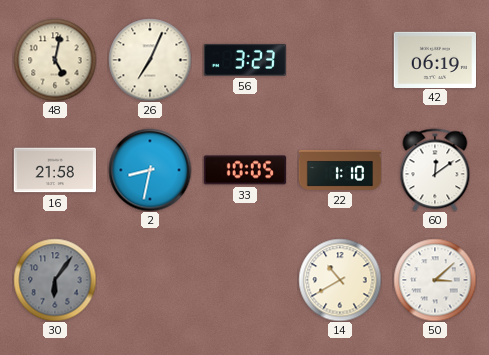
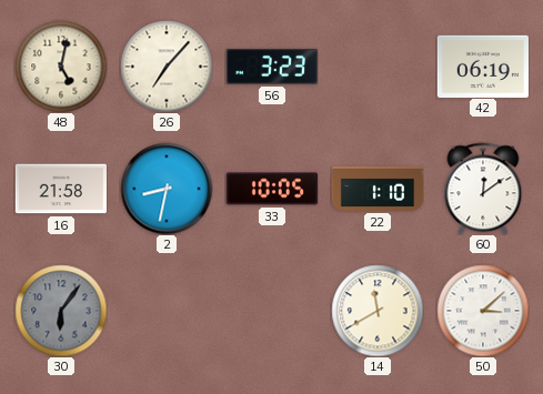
26: 7:04 -> 7:07
14: 10:40 -> 11:40
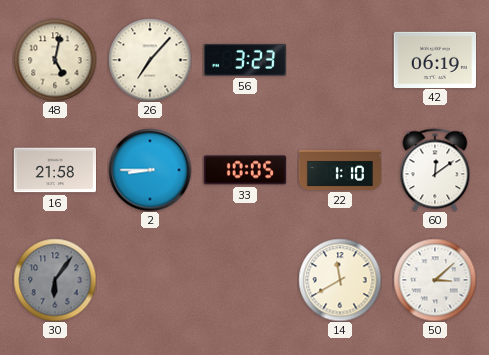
2: 8:32 -> 8:45
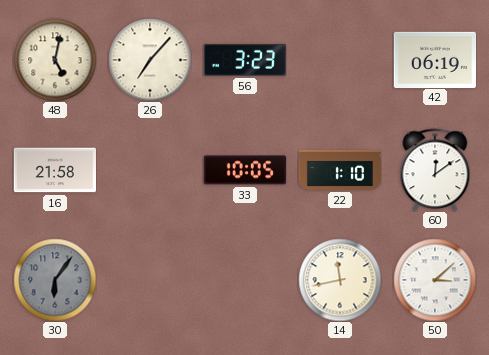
2: 8:45 -> none
14: 11:40 -> 11:43
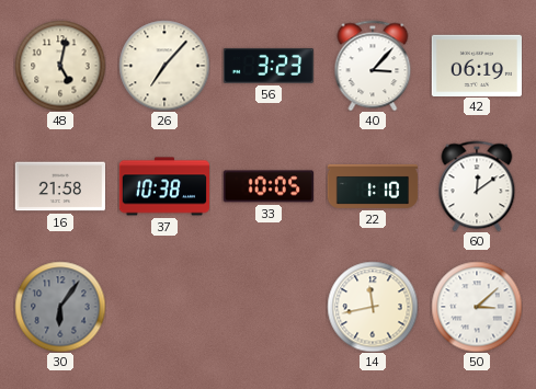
40: none -> 3:07
37: none -> 10:38
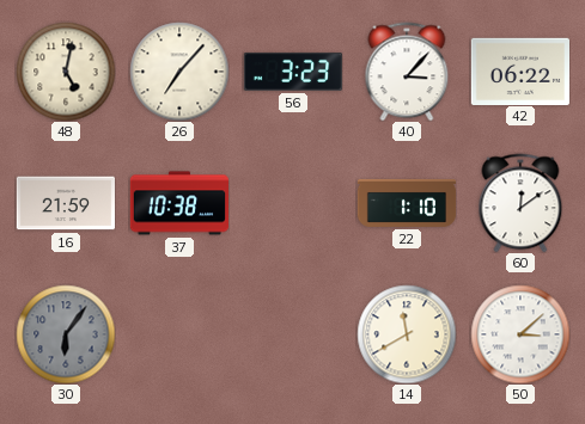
42: 06:19 -> 06:22
16: 21:58 -> 21:59
33: 10:05 -> none
14: 11:43 -> 11:40
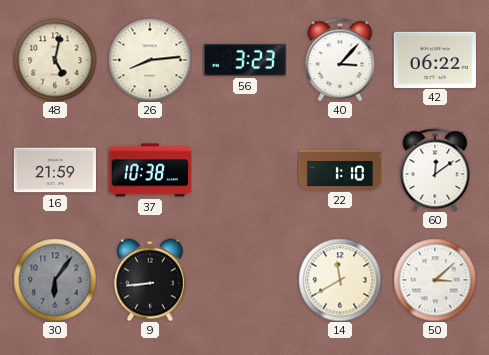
26: 7:07 -> 8:14
9: none -> 8:44
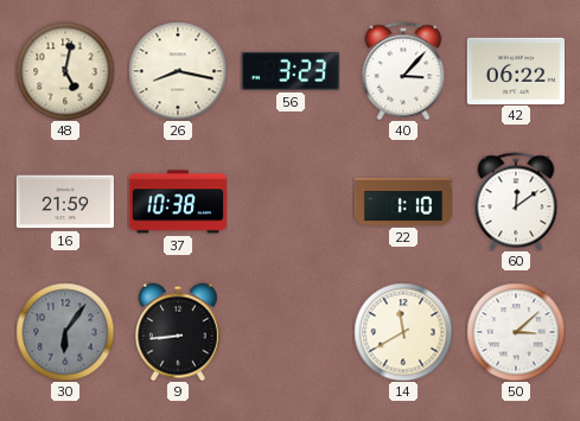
26: 8:14 -> 8:17
